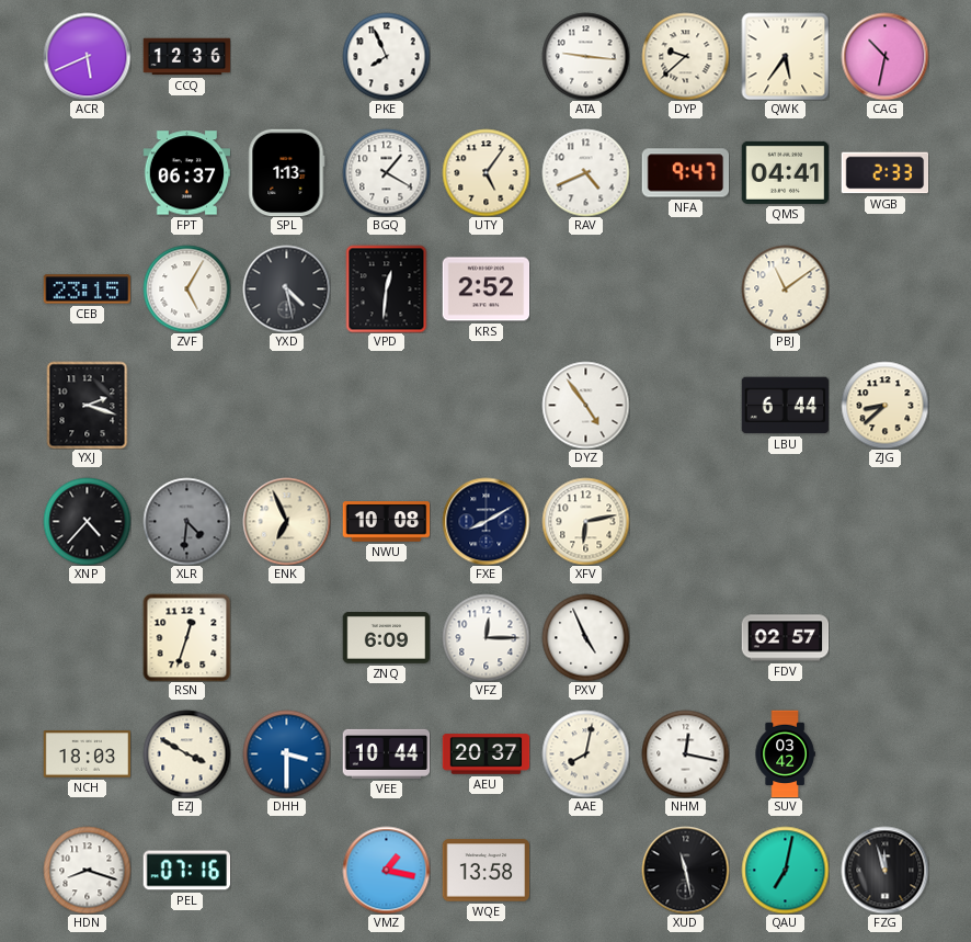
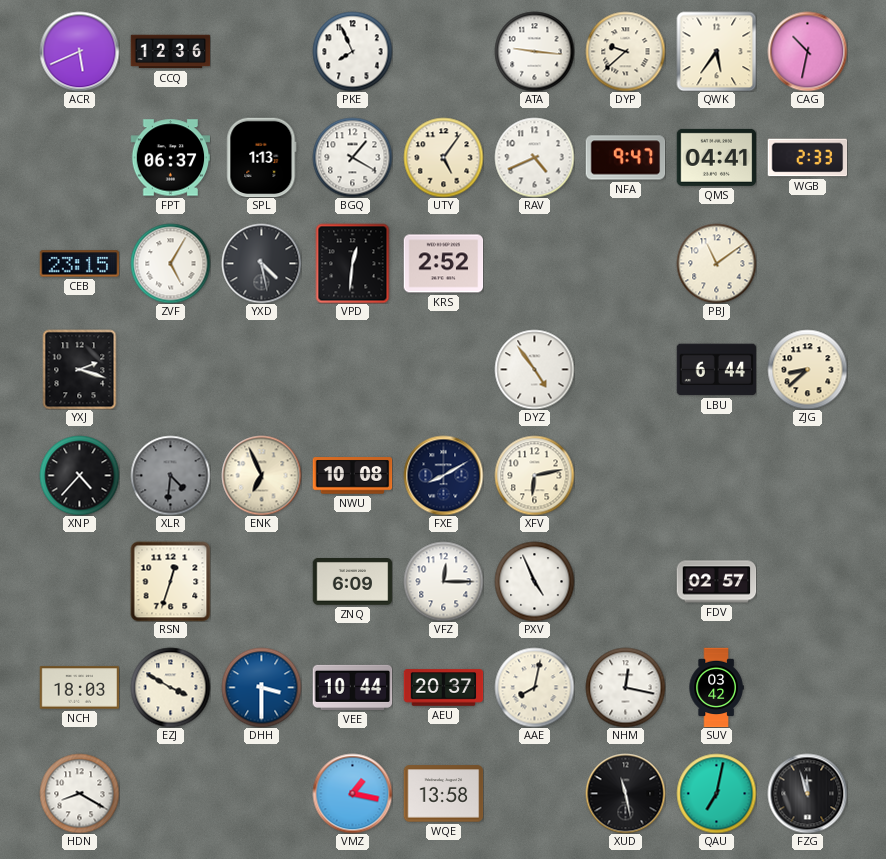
HDN: 8:18 -> 8:20
PEL: 07:16 -> none
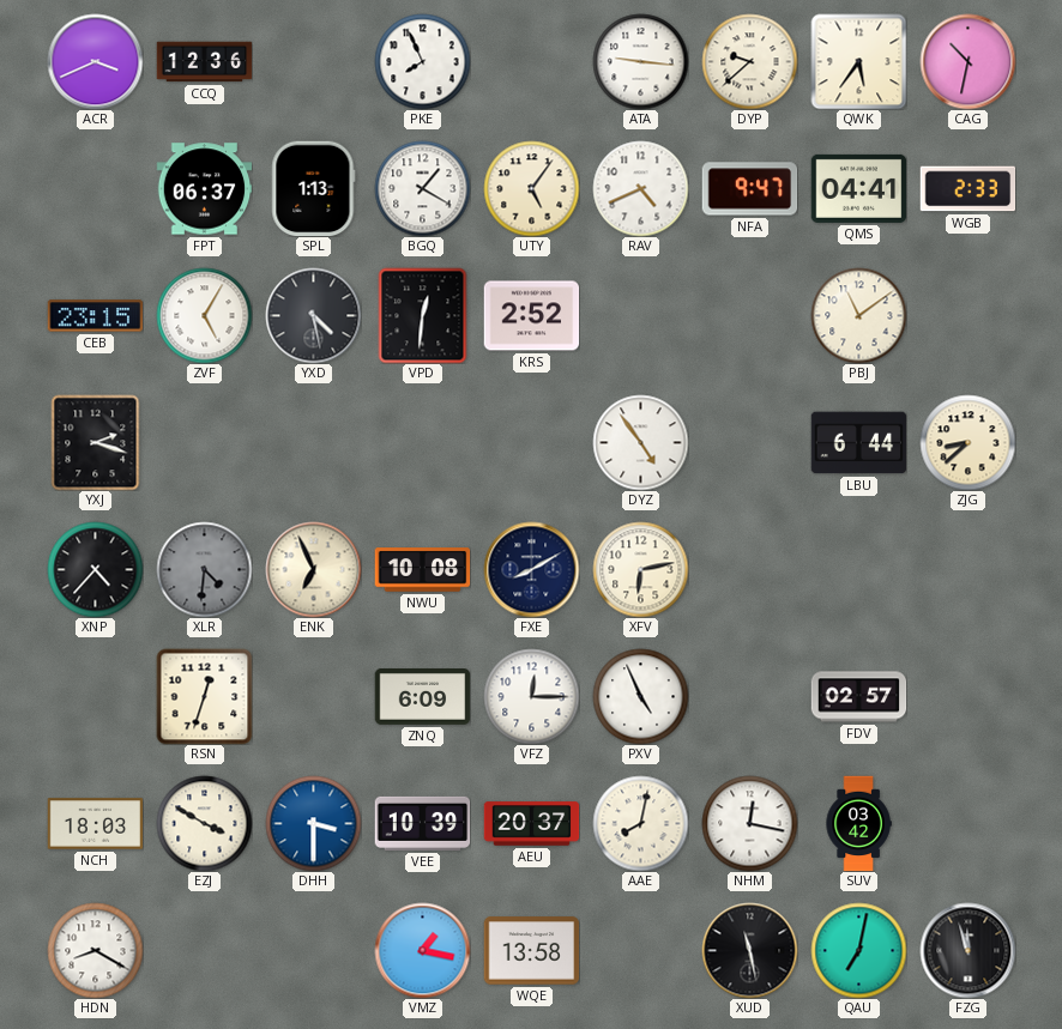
ACR: 5:41 -> 3:41
VEE: 10:44 -> 10:39
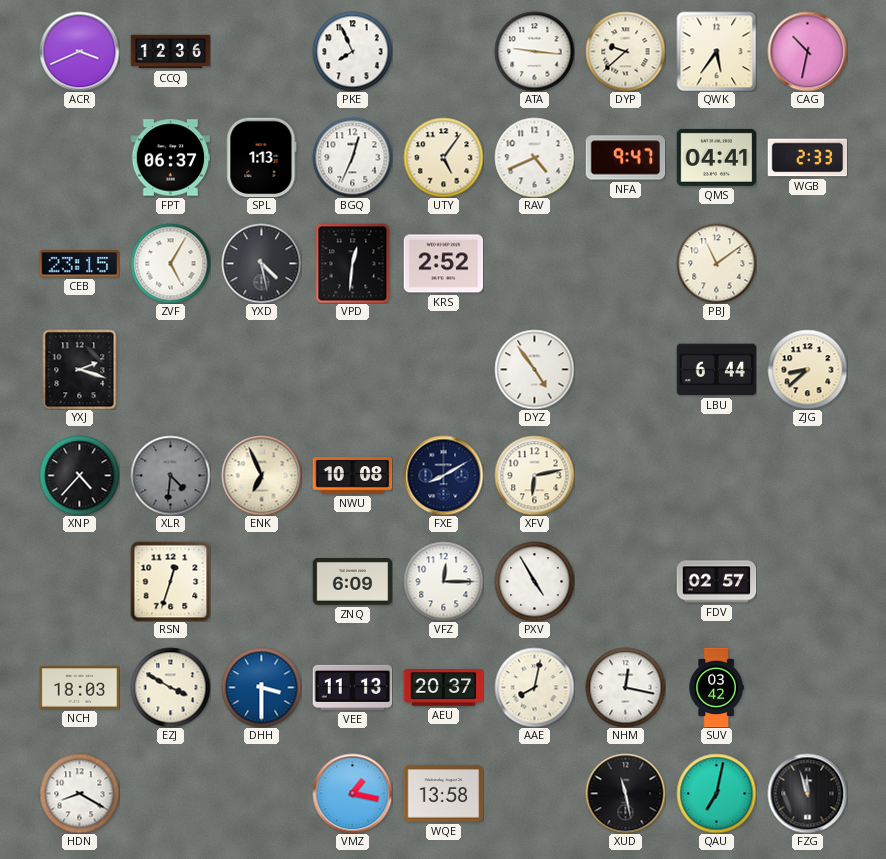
BGQ: 1:20 -> 12:34
PXV: 4:56 -> 4:55
VEE: 10:39 -> 11:13
